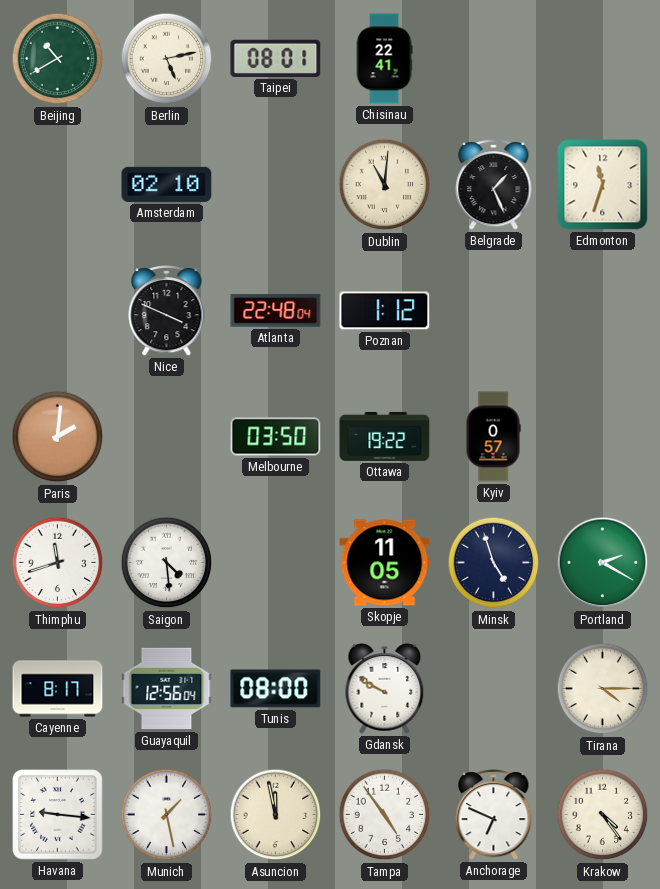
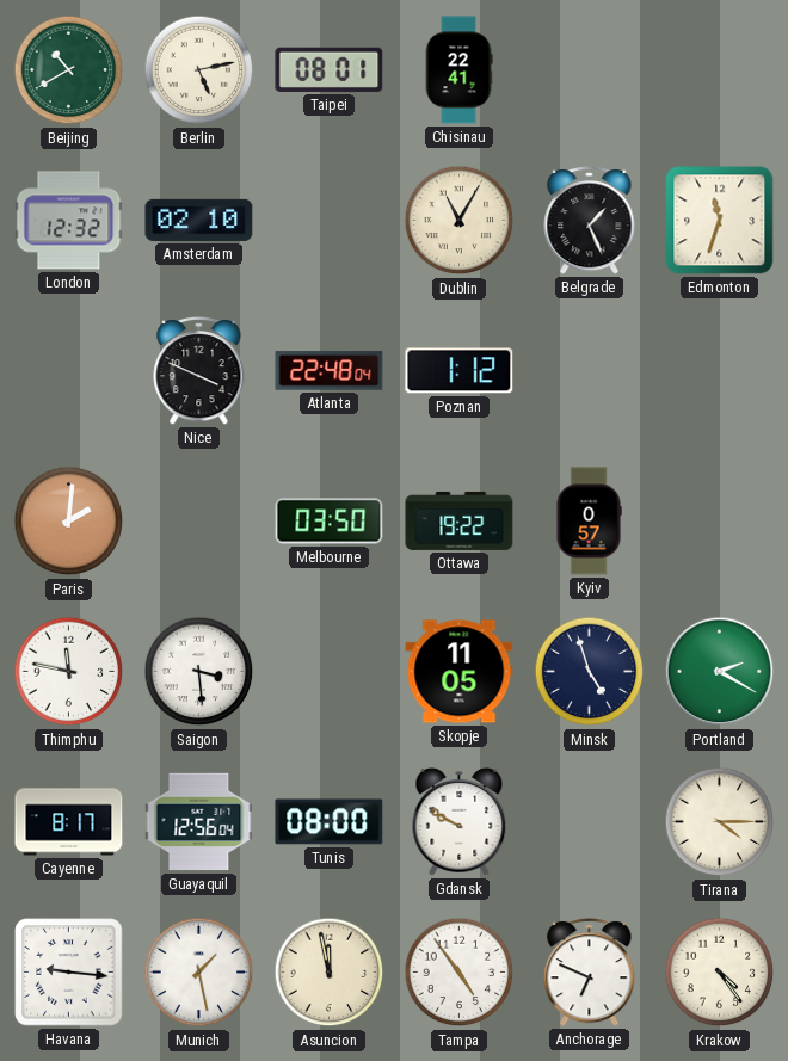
London: none -> 12:32
Dublin: 11:01 -> 11:05
Thimphu: 11:42 -> 11:47
Saigon: 4:29 -> 3:29
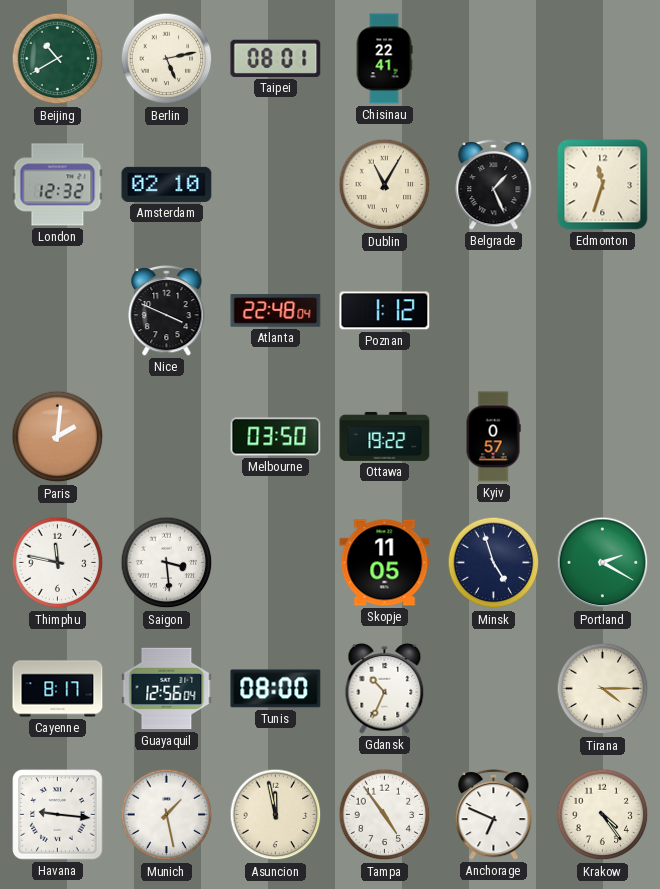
Gdansk: 9:50 -> 10:34
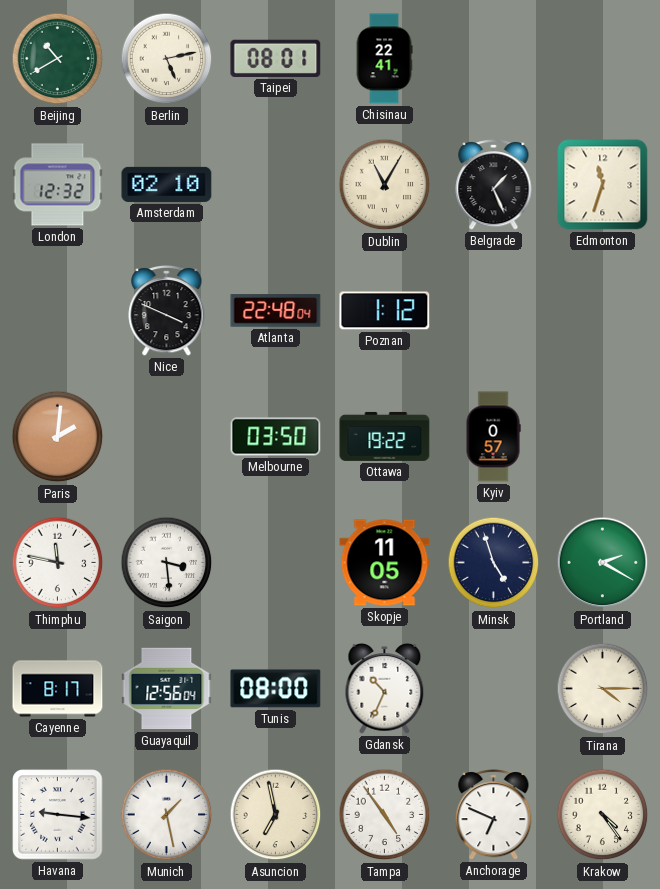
Asuncion: 11:58 -> 6:58
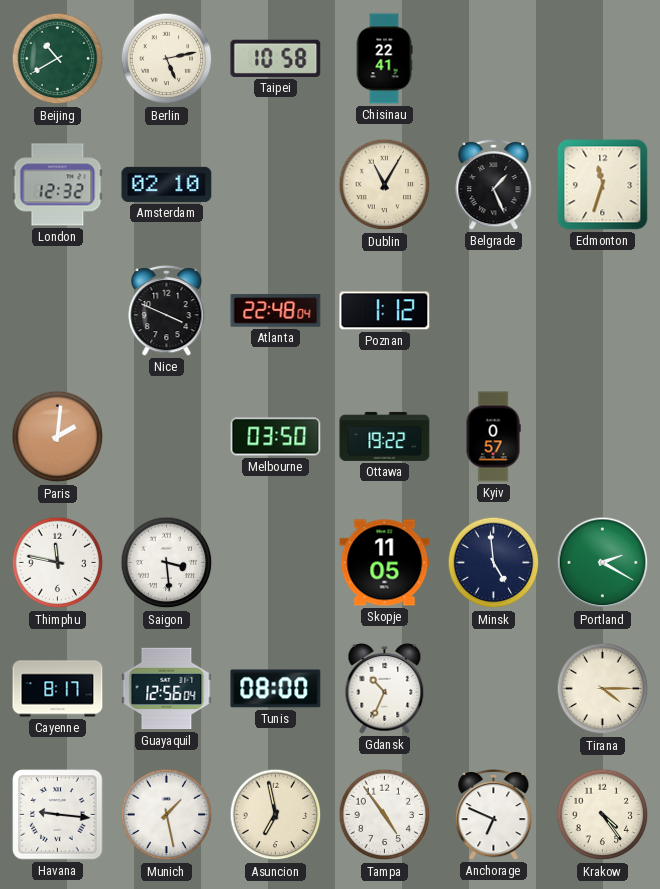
Taipei: 08:01 -> 10:58
Minsk: 4:57 -> 4:59
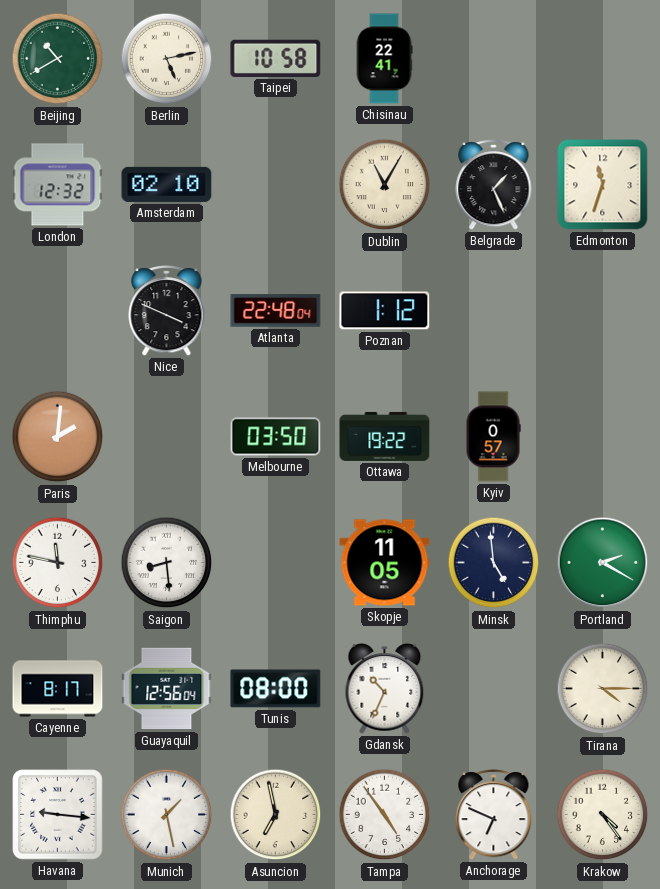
Saigon: 3:29 -> 8:29
